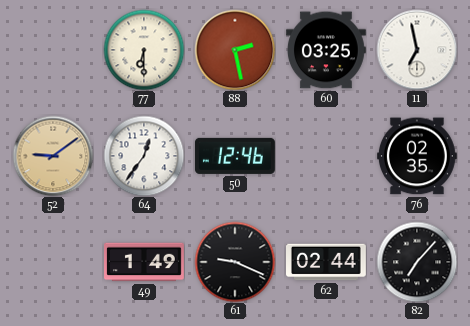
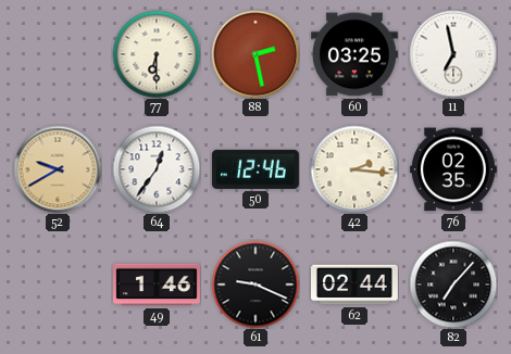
52: 9:09 -> 9:40
42: none -> 2:16
49: 1:49 -> 1:46
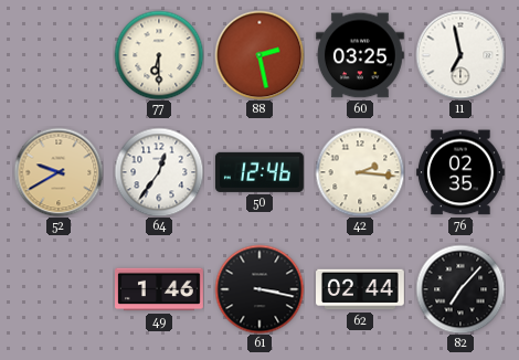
61: 9:19 -> 3:17
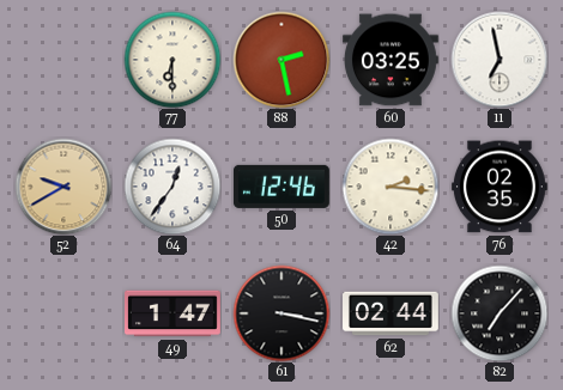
49: 1:46 -> 1:47
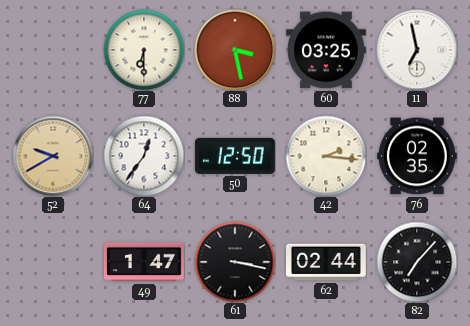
88: 2:28 -> 3:28
50: 12:46 -> 12:50
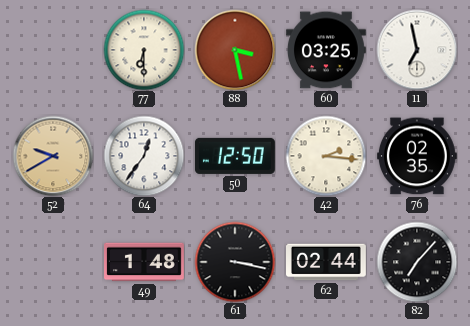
49: 1:47 -> 1:48
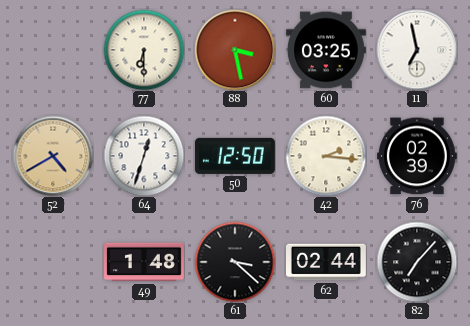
52: 9:40 -> 4:40
64: 12:36 -> 12:33
76: 02:35 -> 02:39
61: 3:17 -> 3:22
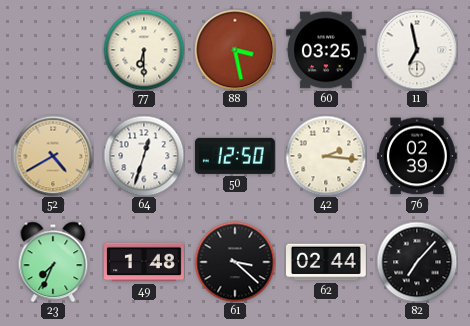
23: none -> 7:34
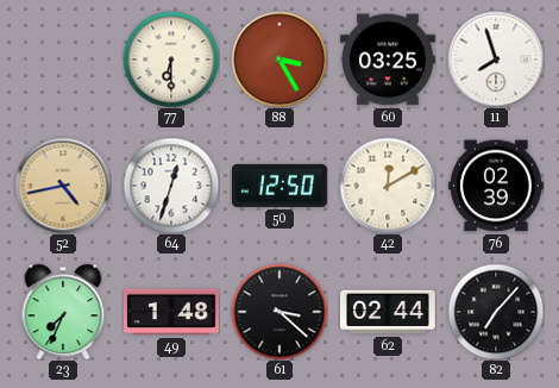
88: 3:28 -> 3:25
11: 6:58 -> 7:57
52: 4:40 -> 4:43
42: 2:16 -> 12:10
